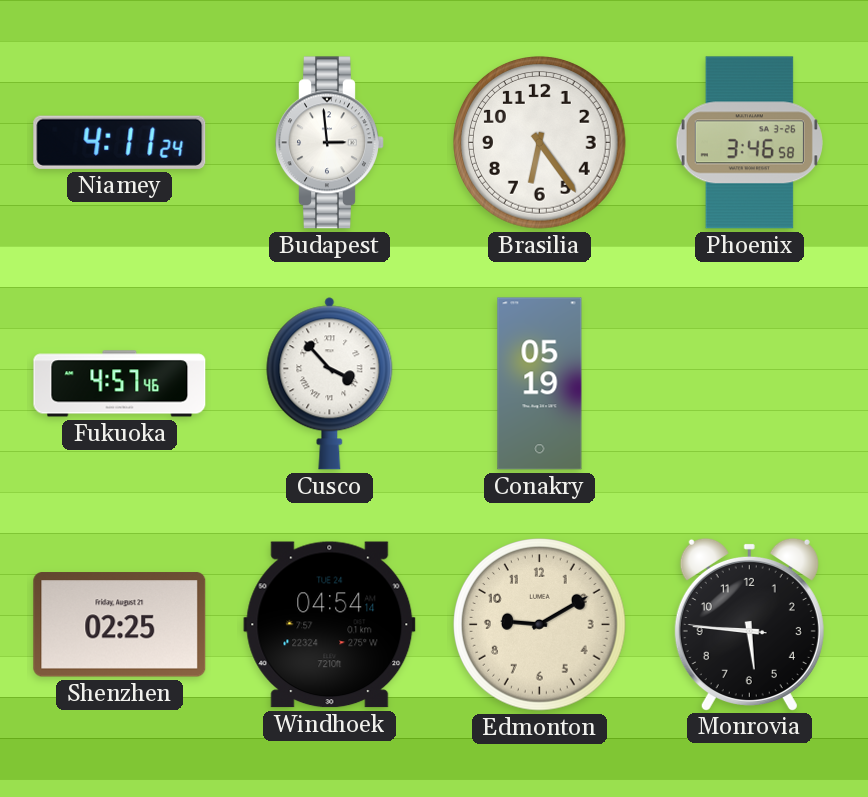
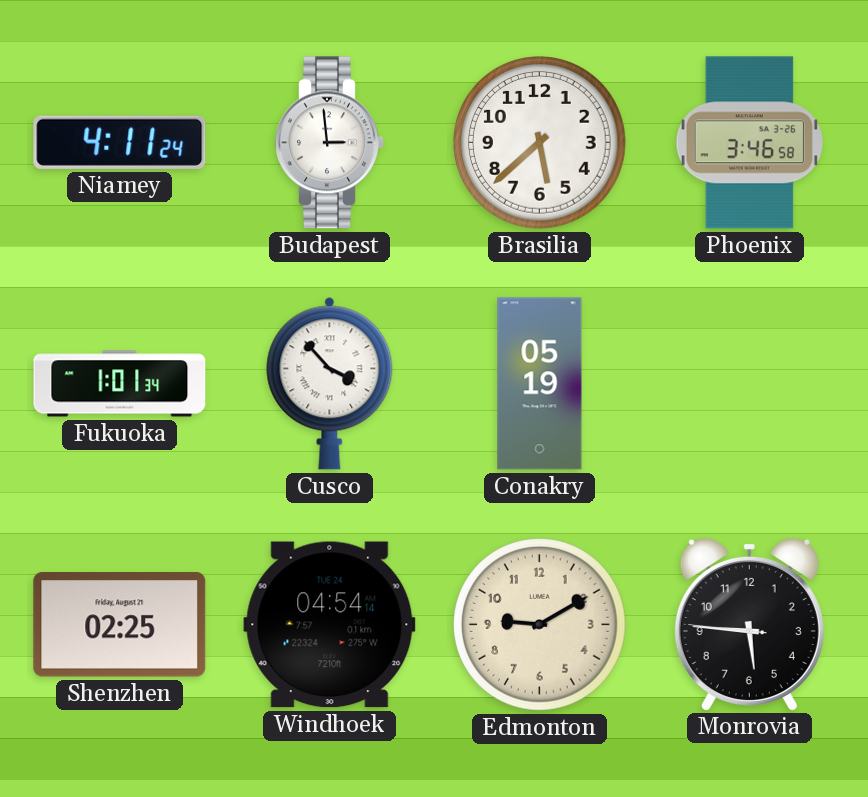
Brasilia: 6:24 -> 5:38
Fukuoka: 4:57 -> 1:01
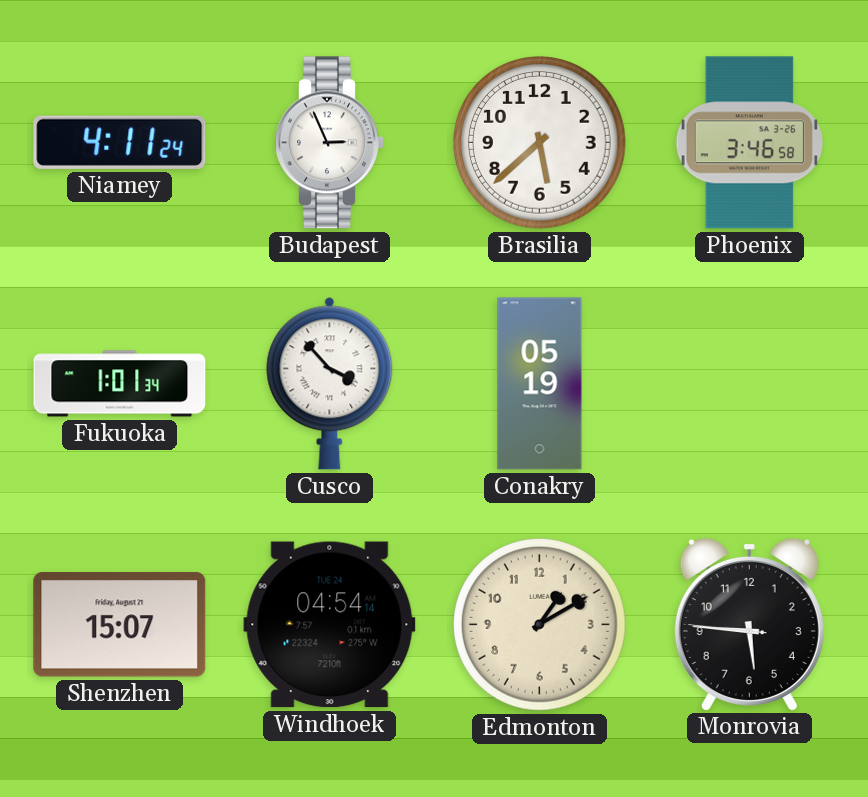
Budapest: 2:59 -> 2:56
Shenzhen: 02:25 -> 15:07
Edmonton: 9:10 -> 1:10
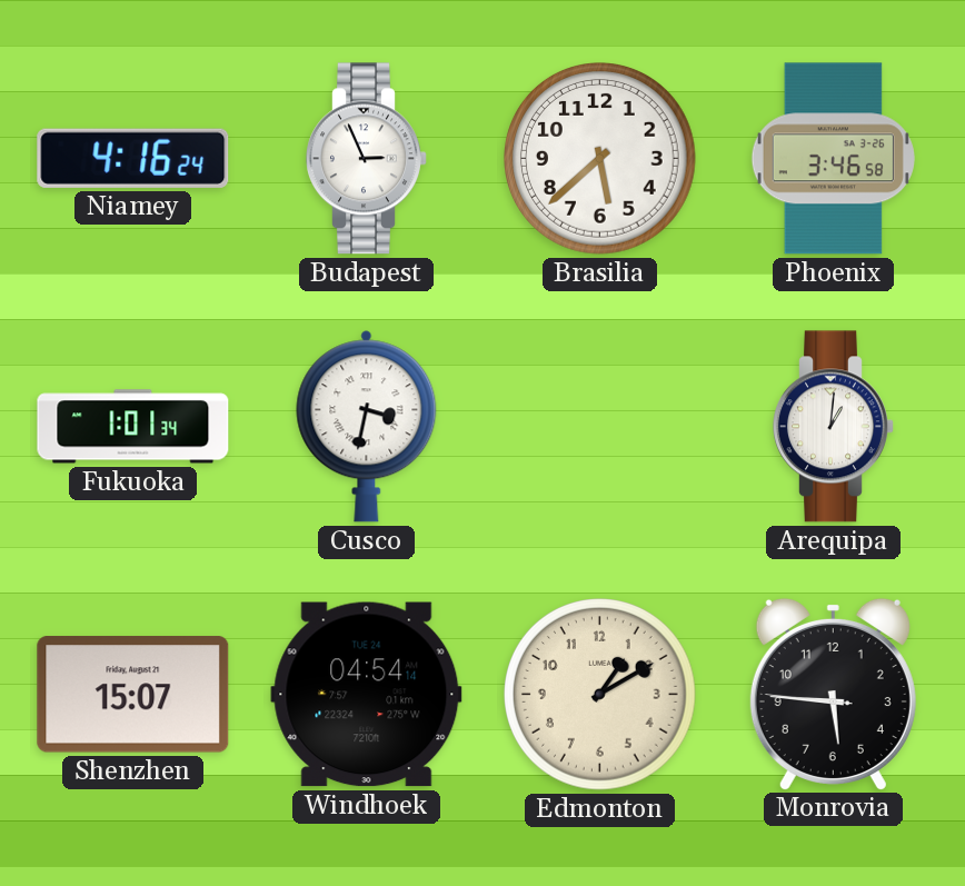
Niamey: 4:11 -> 4:16
Cusco: 3:53 -> 3:32
Conakry: 05:19 -> none
Arequipa: none -> 1:01
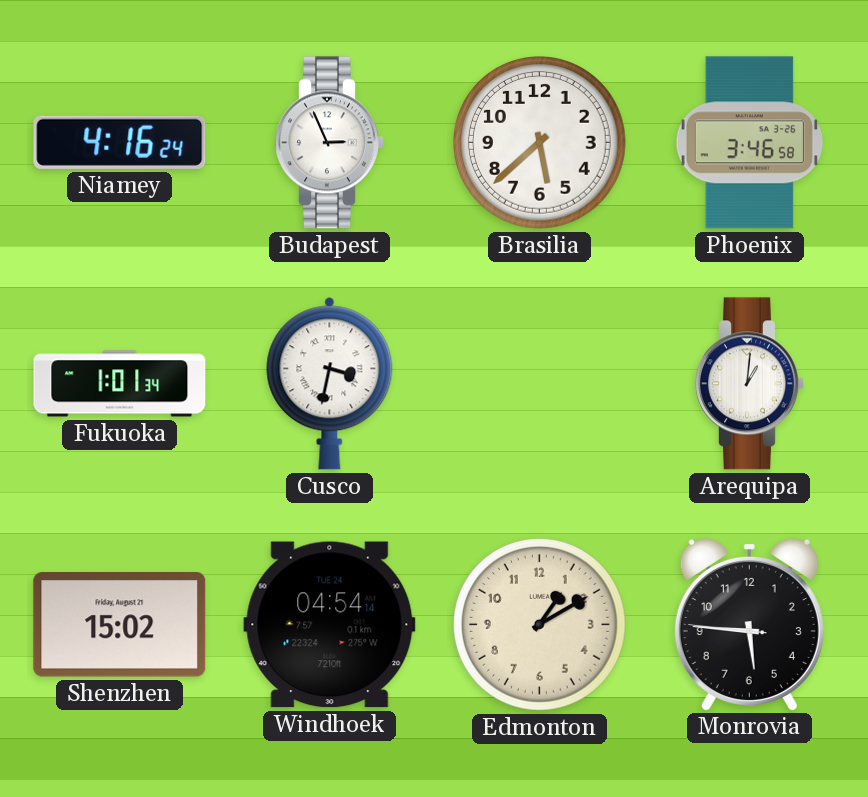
Shenzhen: 15:07 -> 15:02
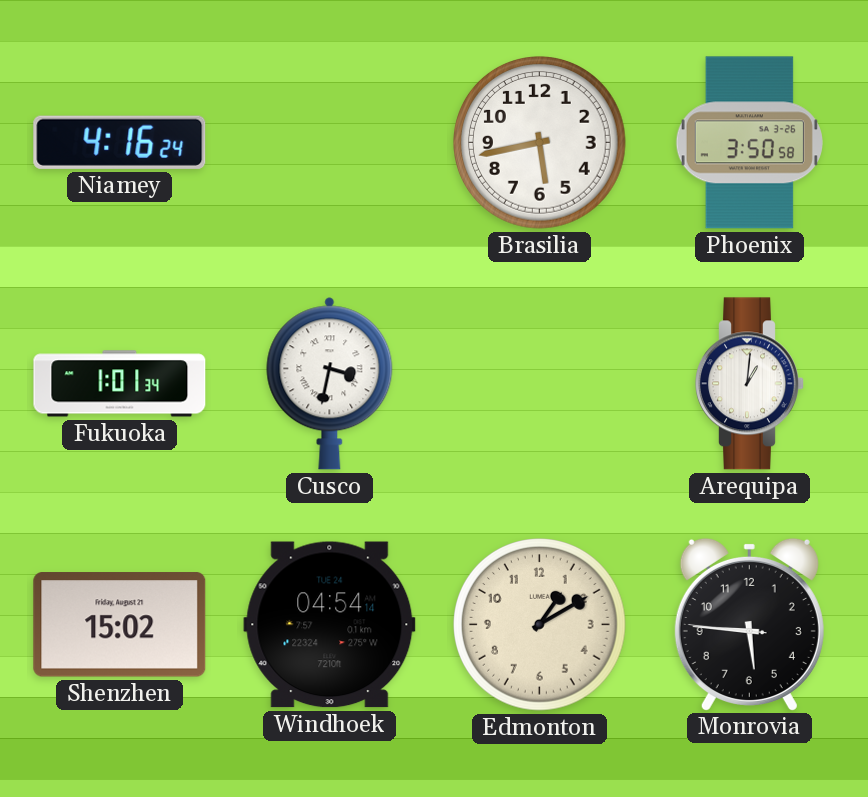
Budapest: 2:56 -> none
Brasilia: 5:38 -> 5:43
Phoenix: 3:46 -> 3:50
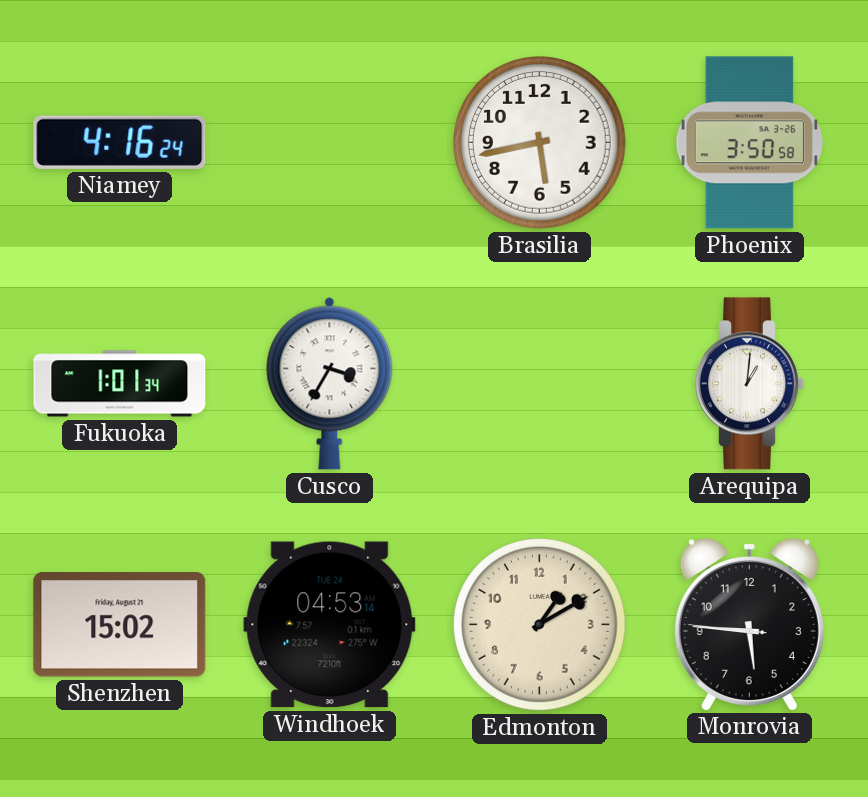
Cusco: 3:32 -> 3:35
Windhoek: 04:54 -> 04:53
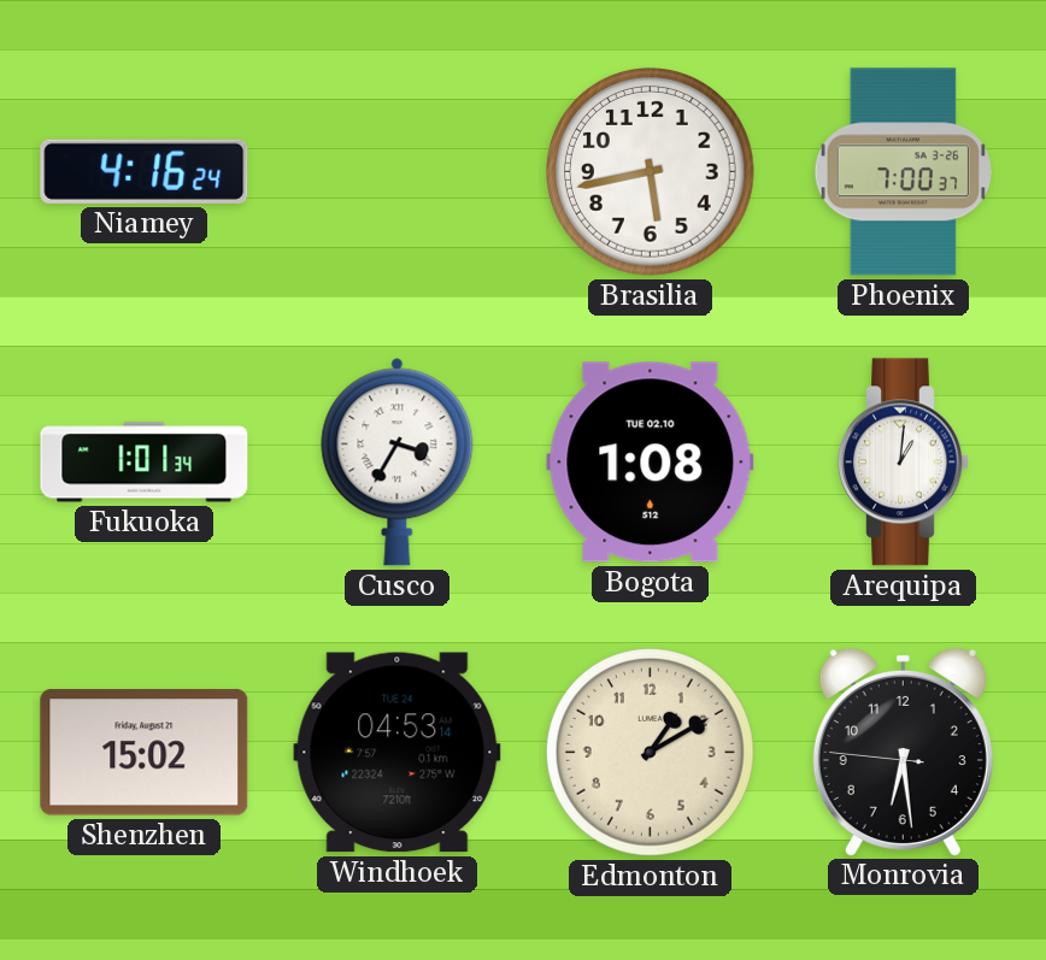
Phoenix: 3:50 -> 7:00
Bogota: none -> 1:08
Monrovia: 5:45 -> 6:28
